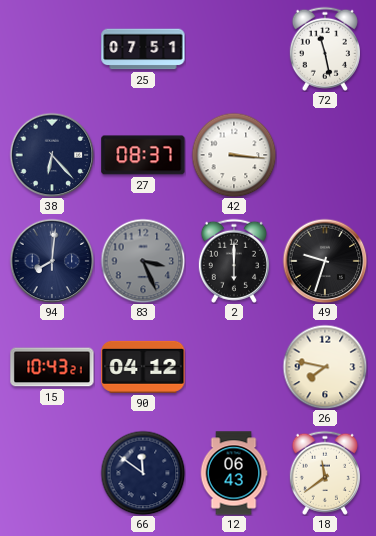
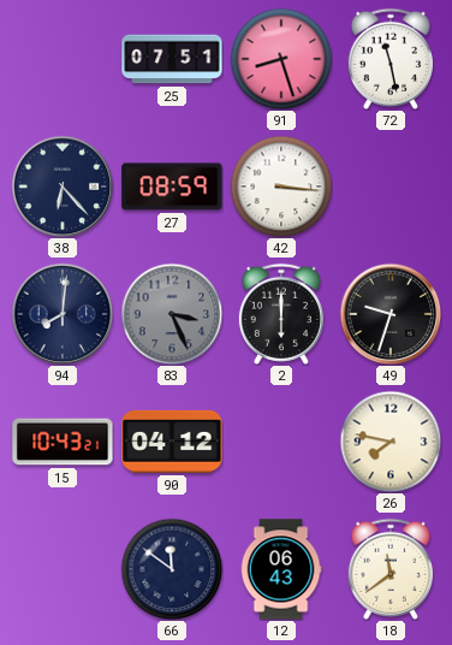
91: none -> 8:27
27: 08:37 -> 08:59
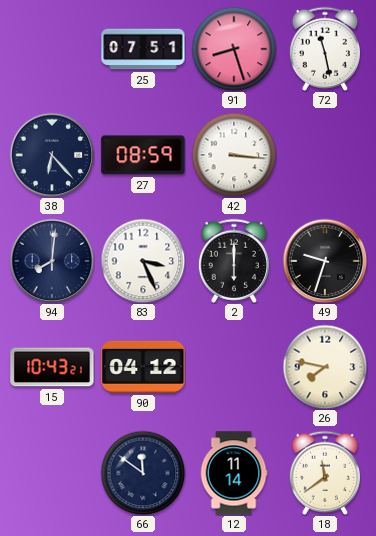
83 dial: grey -> white
12: 06:43 -> 11:14
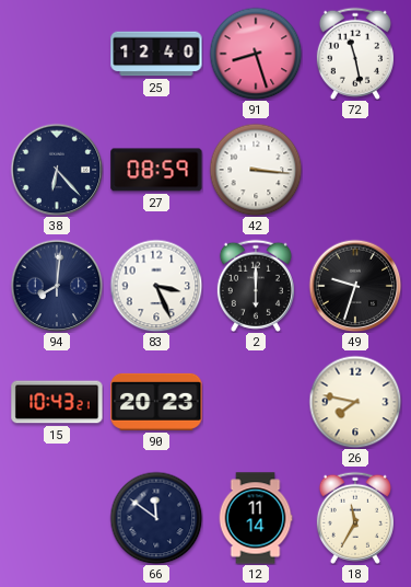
25: 07:51 -> 12:40
90: 04:12 -> 20:23
18: 11:39 -> 11:35
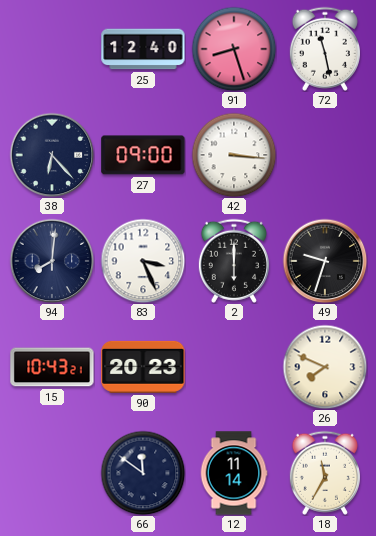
27: 08:59 -> 09:00
26: 7:47 -> 7:49
